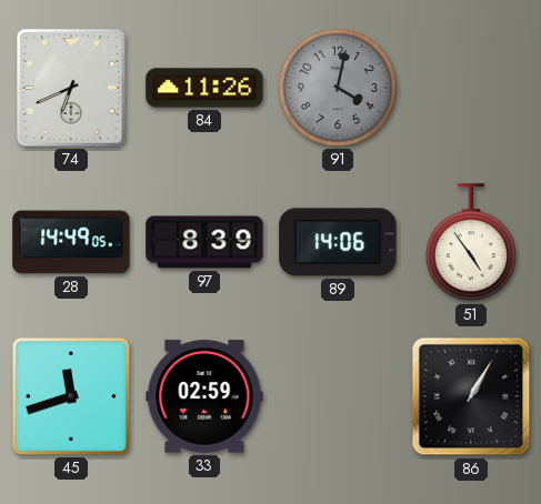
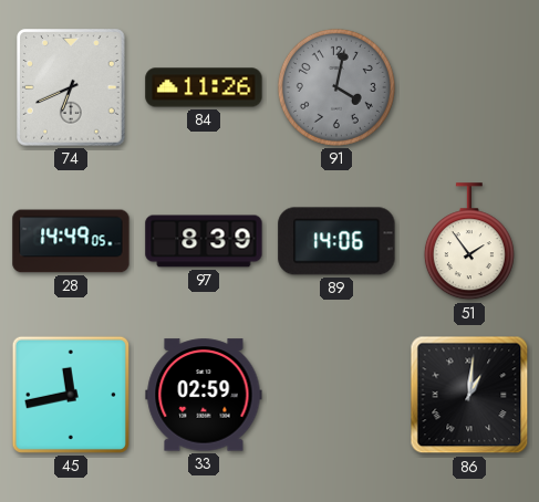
51: 4:54 -> 1:54
45: 11:42 -> 11:43
86: 1:05 -> 1:01
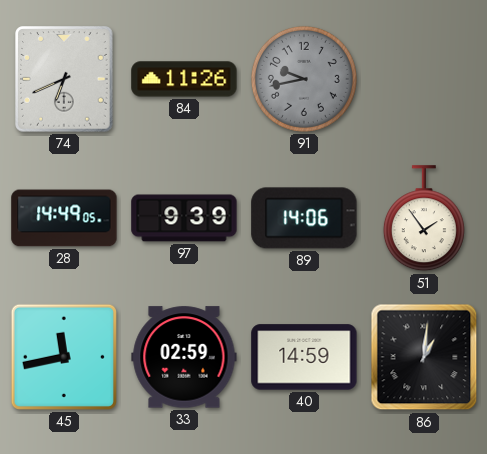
91: 4:02 -> 9:43
97: 8:39 -> 9:39
40: none -> 14:59
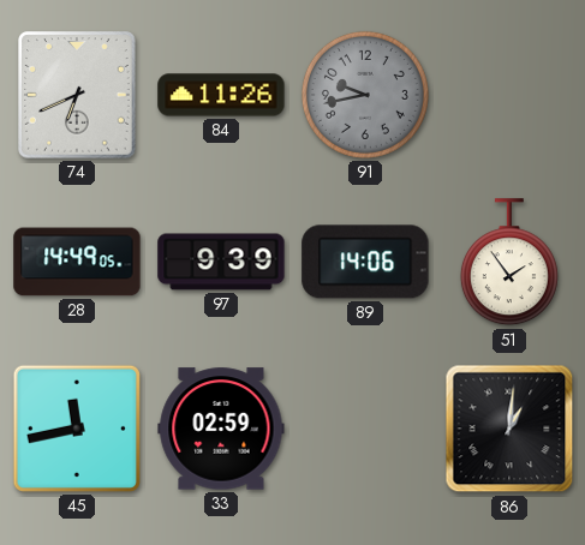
40: 14:59 -> none
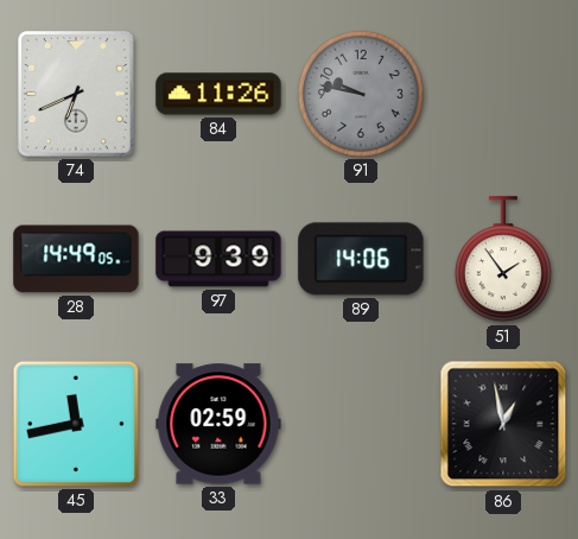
91: 9:43 -> 9:47
86: 1:01 -> 12:58
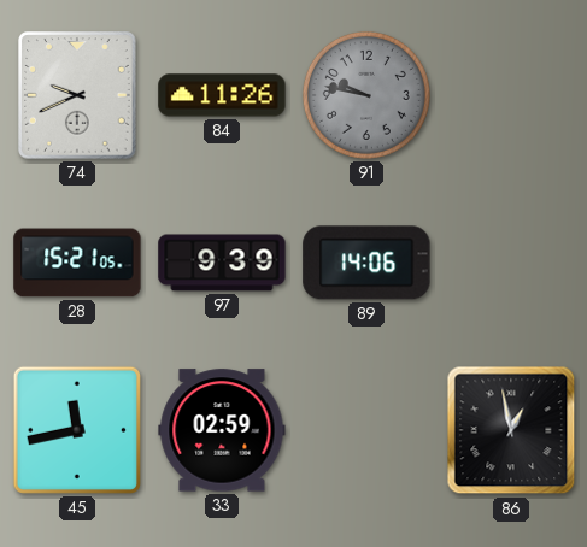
74: 6:41 -> 9:41
28: 14:49 -> 15:21
51: 1:54 -> none
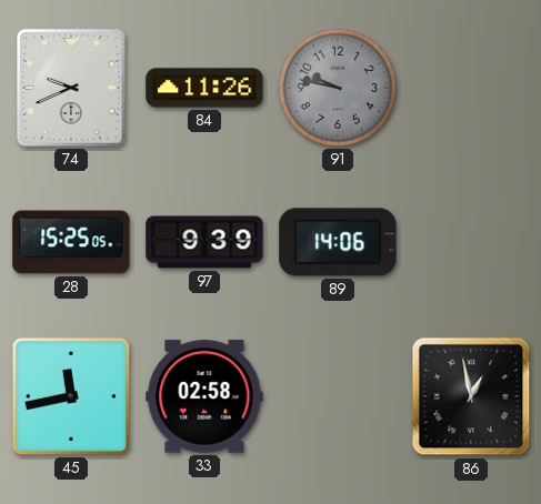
28: 15:21 -> 15:25
33: 02:59 -> 02:58
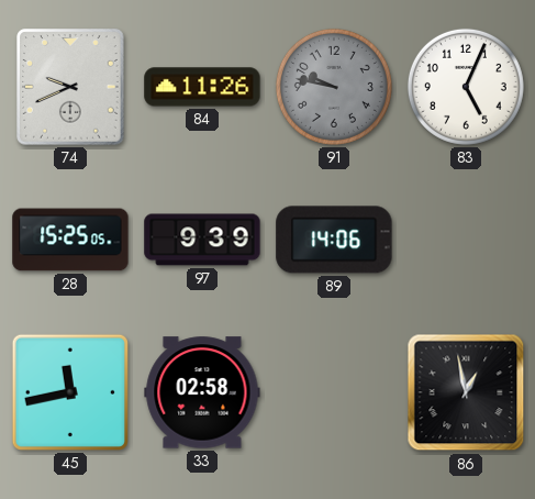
83: none -> 5:04
